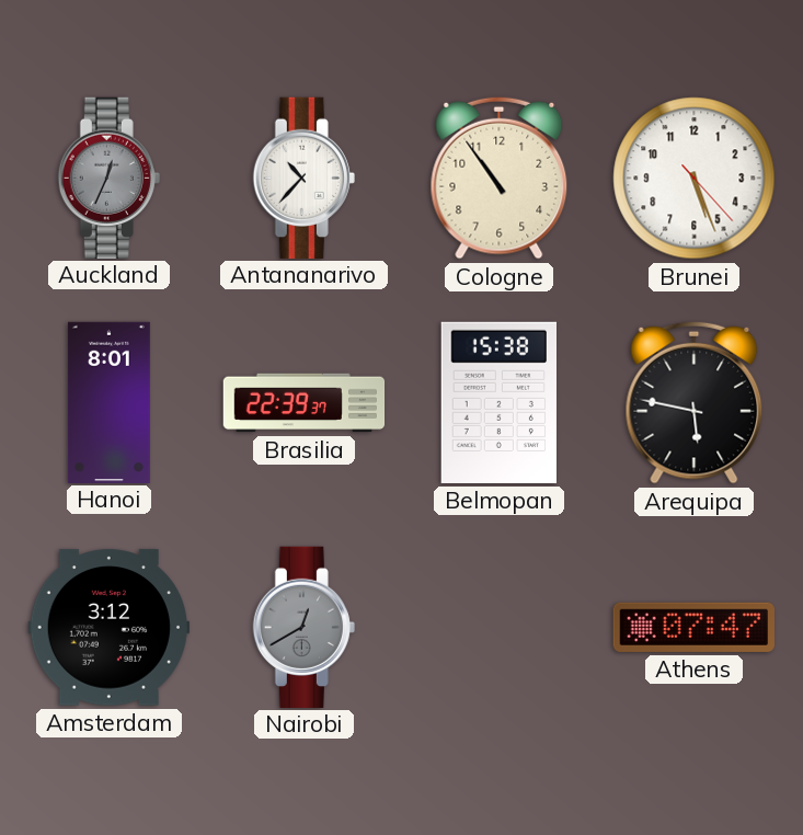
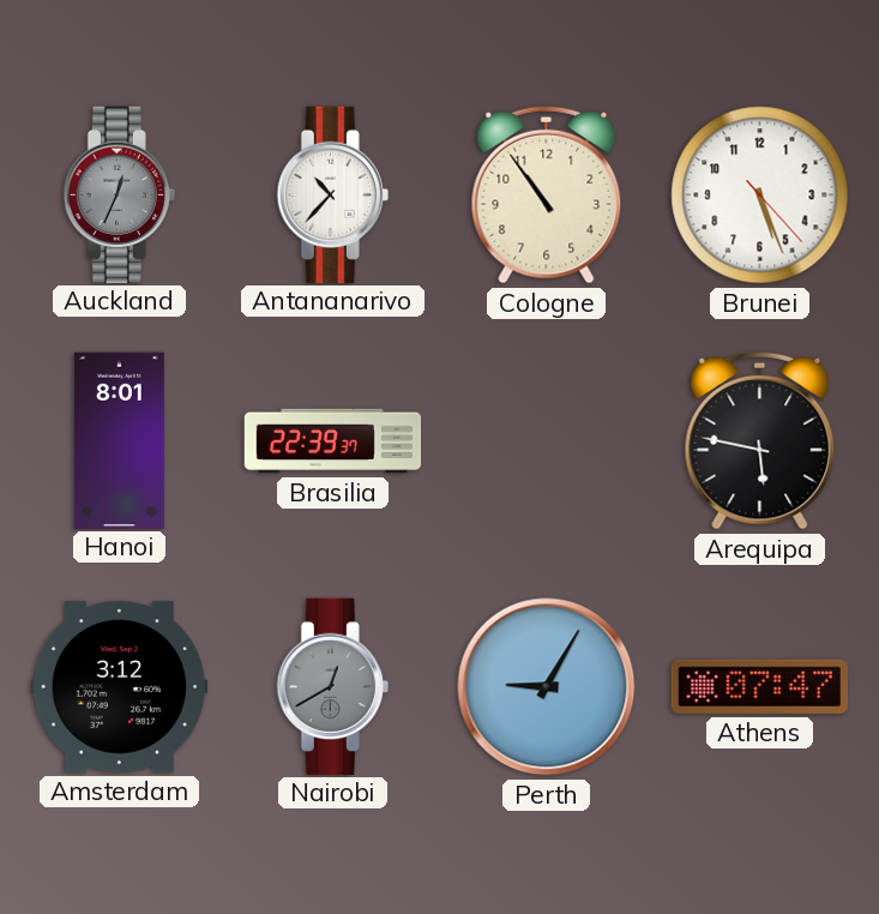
Belmopan: 15:38 -> none
Perth: none -> 9:05
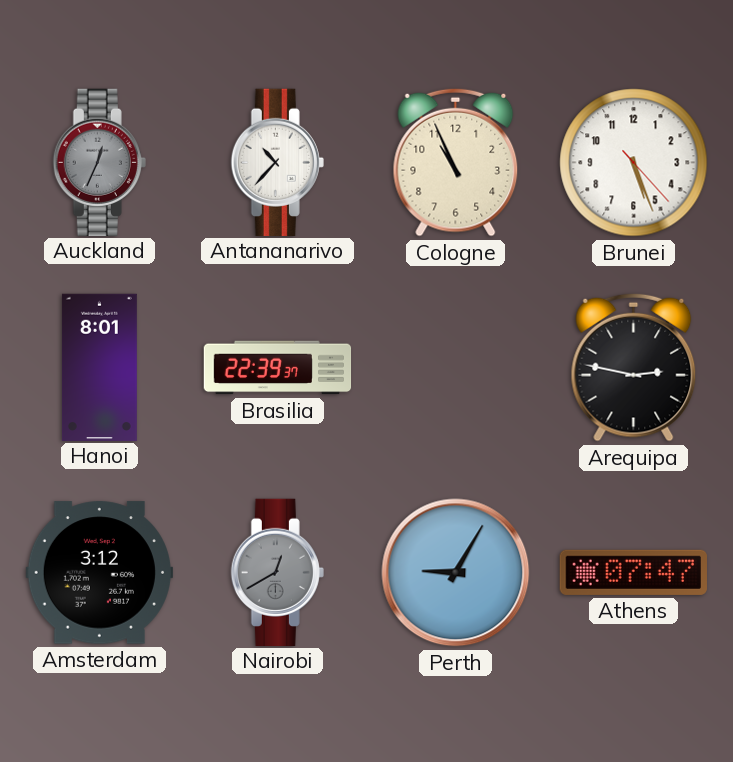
Cologne: 10:54 -> 10:56
Arequipa: 5:47 -> 2:47
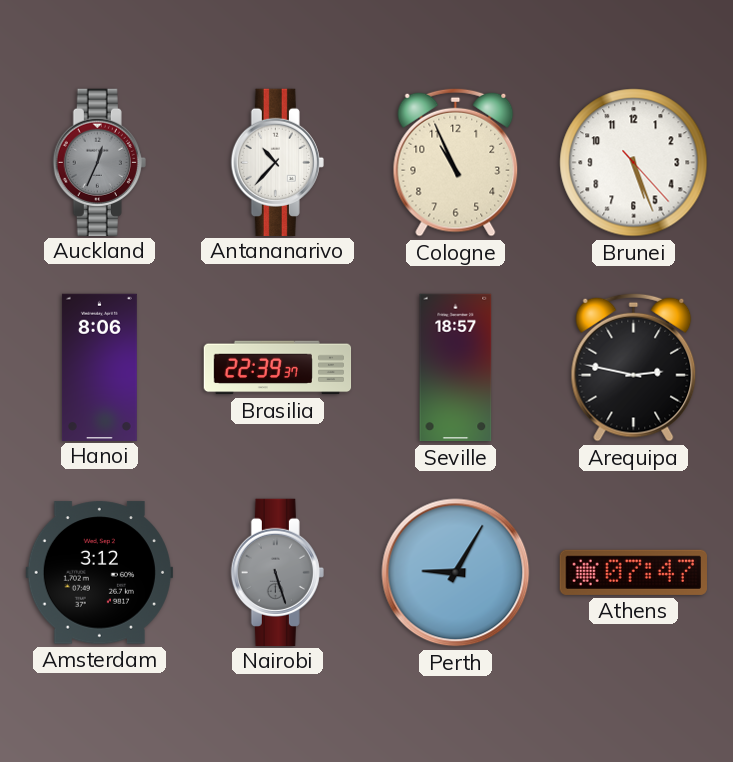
Hanoi: 8:01 -> 8:06
Seville: none -> 18:57
Nairobi: 12:40 -> 5:27
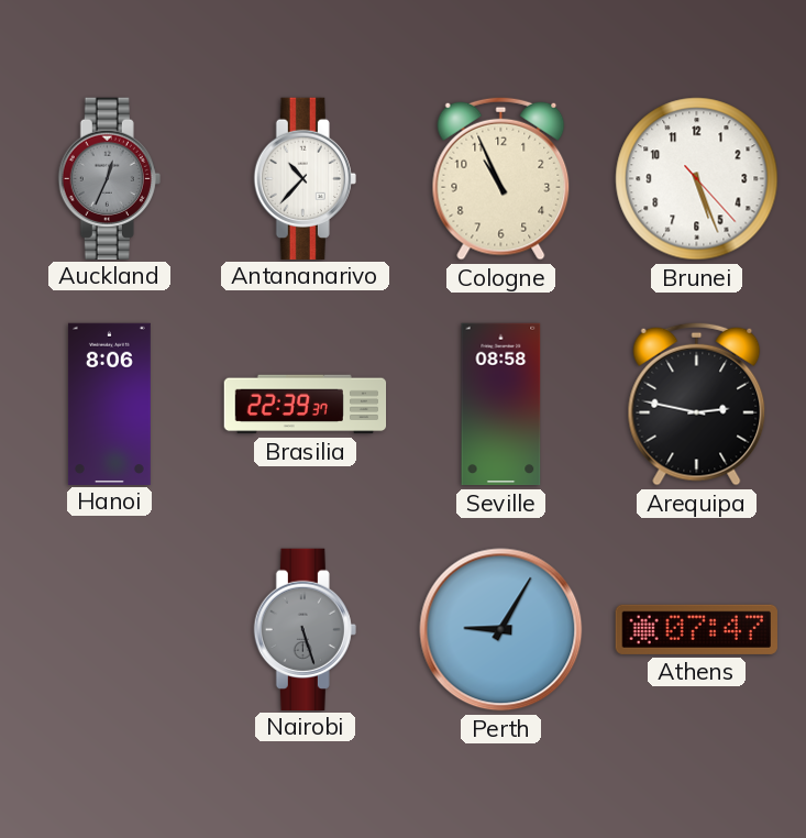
Seville: 18:57 -> 08:58
Amsterdam: 3:12 -> none
